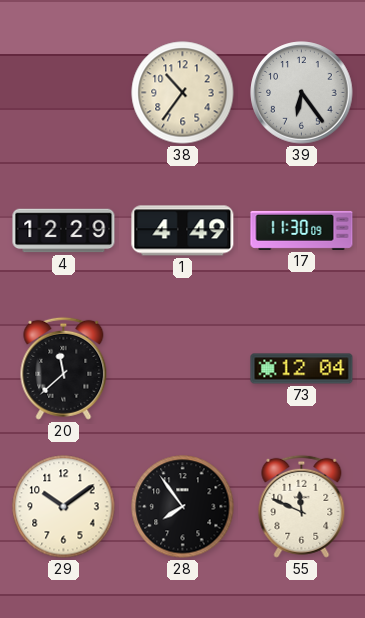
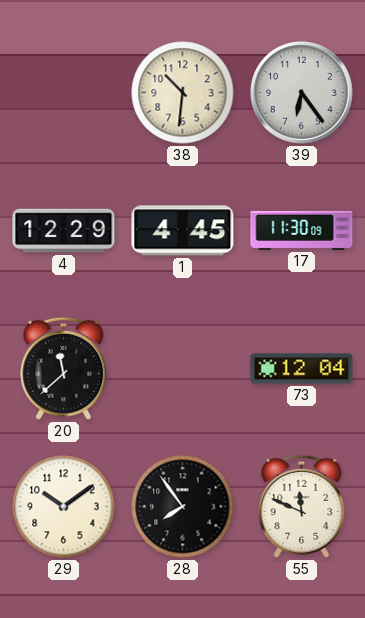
38: 10:36 -> 10:31
1: 4:49 -> 4:45
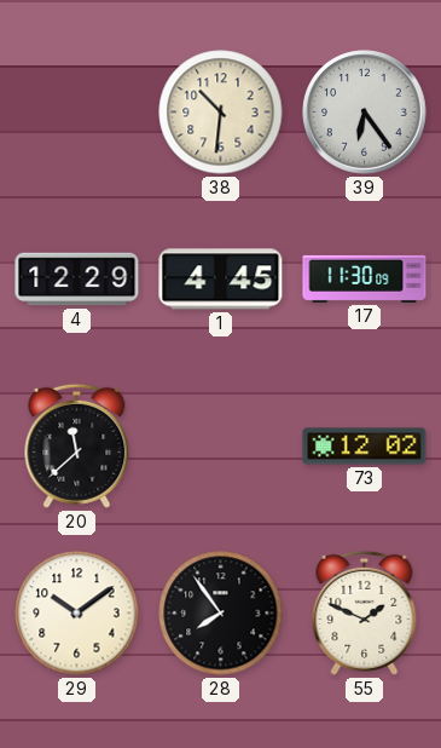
73: 12:04 -> 12:02
55: 11:49 -> 1:49
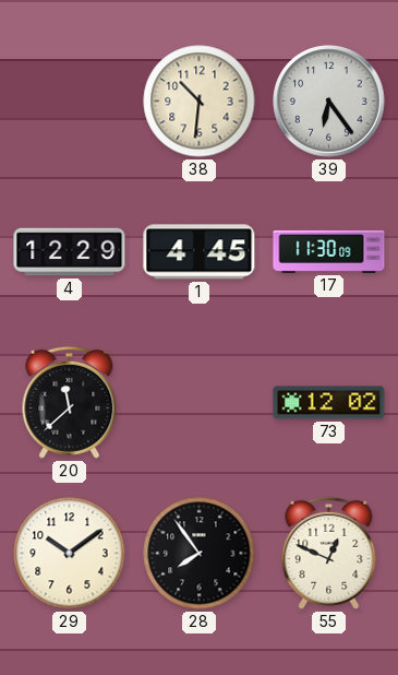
55: 1:49 -> 12:49
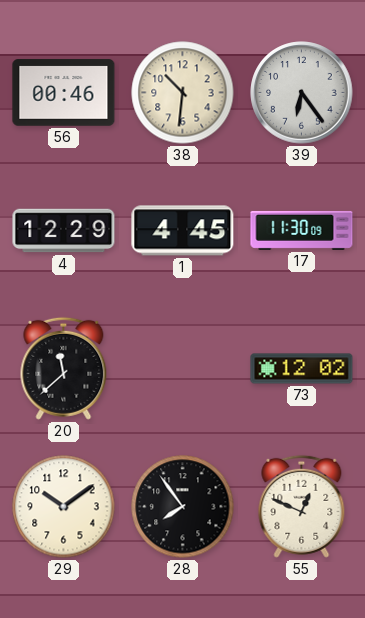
56: none -> 00:46
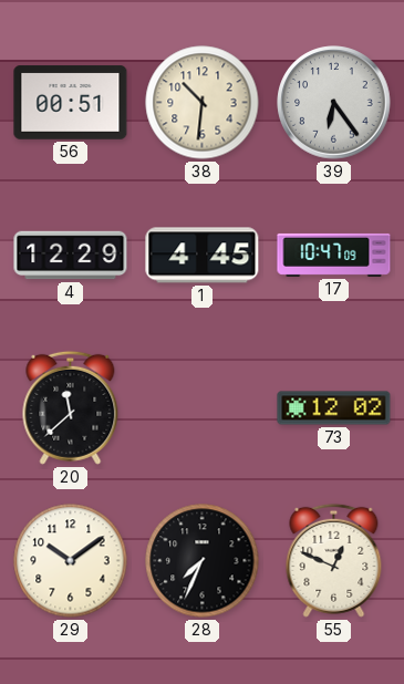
56: 00:46 -> 00:51
17: 11:30 -> 10:47
28: 7:54 -> 7:34
